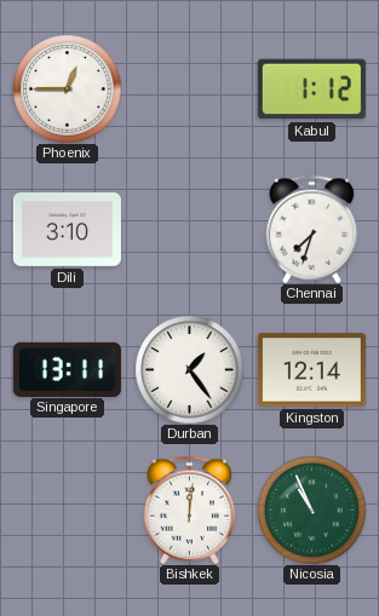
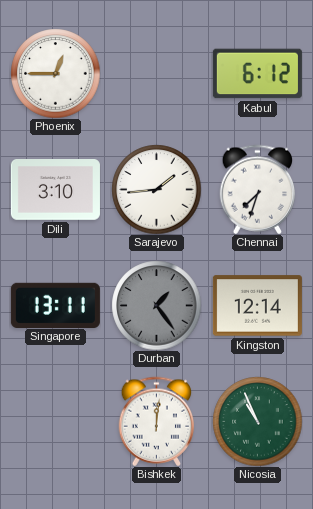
Kabul: 1:12 -> 6:12
Sarajevo: none -> 1:44
Durban dial: white -> grey
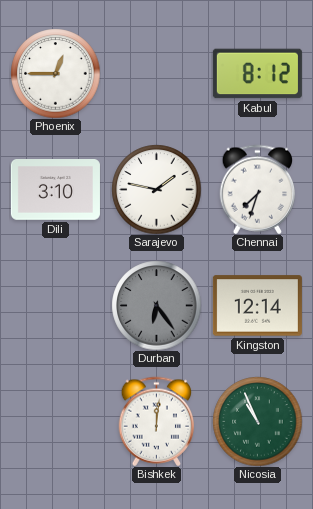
Kabul: 6:12 -> 8:12
Sarajevo: 1:44 -> 1:47
Singapore: 13:11 -> none
Durban: 1:24 -> 6:24
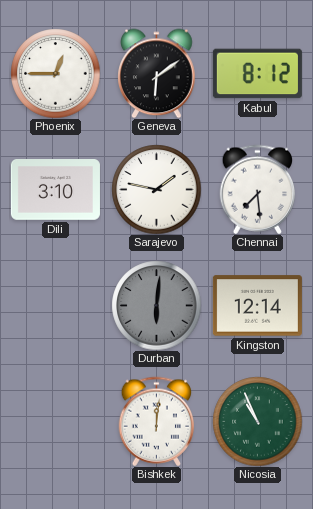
Geneva: none -> 6:09
Chennai: 7:33 -> 7:29
Durban: 6:24 -> 6:01
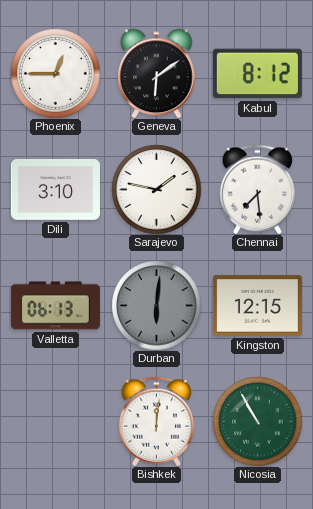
Valletta: none -> 06:13
Kingston: 12:14 -> 12:15
Nicosia: 10:56 -> 10:55
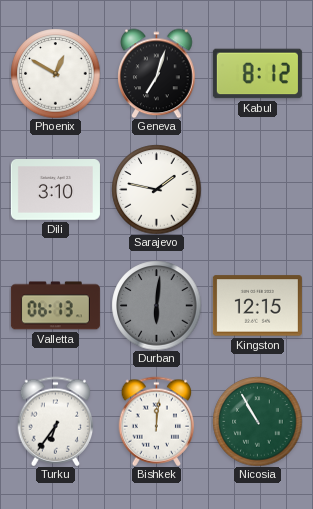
Phoenix: 12:45 -> 12:50
Geneva: 6:09 -> 7:03
Chennai: 7:29 -> none
Turku: none -> 6:36
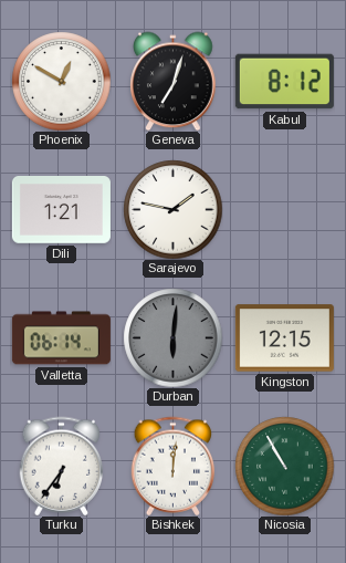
Dili: 3:10 -> 1:21
Valletta: 06:13 -> 06:14
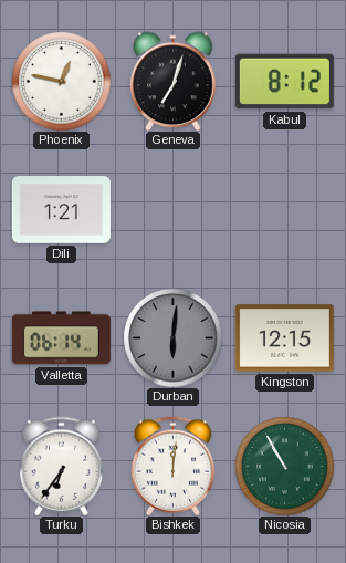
Phoenix: 12:50 -> 12:47
Sarajevo: 1:47 -> none
